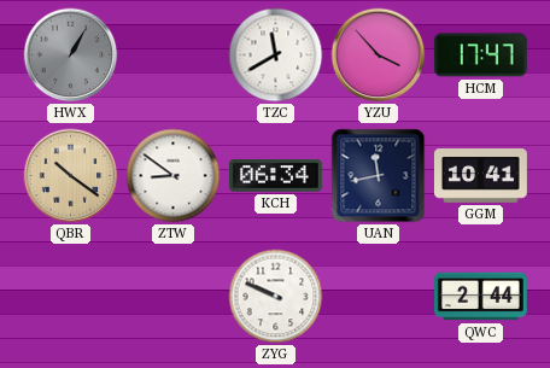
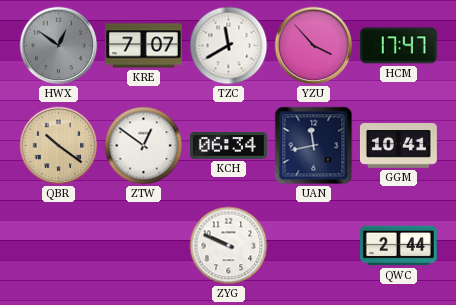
HWX: 1:05 -> 12:51
KRE: none -> 7:07
ZTW: 8:51 -> 12:51
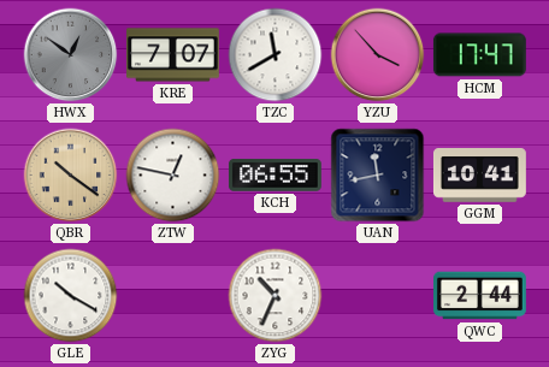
ZTW: 12:51 -> 12:47
KCH: 06:34 -> 06:55
GLE: none -> 10:20
ZYG: 9:49 -> 10:34
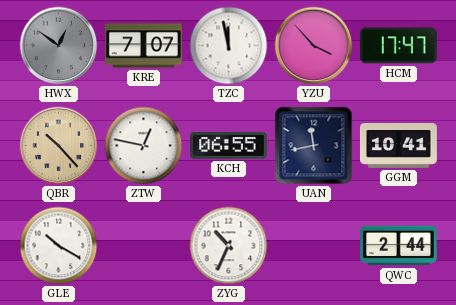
TZC: 11:40 -> 11:58
QBR: 10:21 -> 10:23
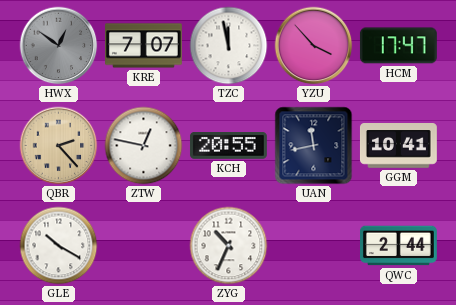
QBR: 10:23 -> 2:23
KCH: 06:55 -> 20:55
